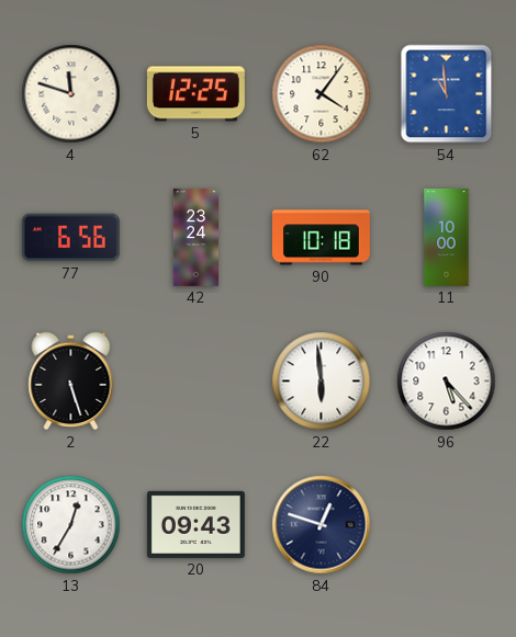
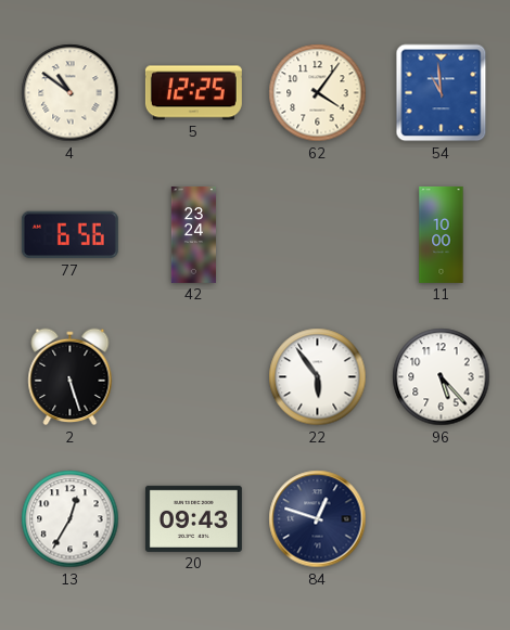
4: 11:48 -> 10:51
90: 10:18 -> none
22: 5:59 -> 5:54
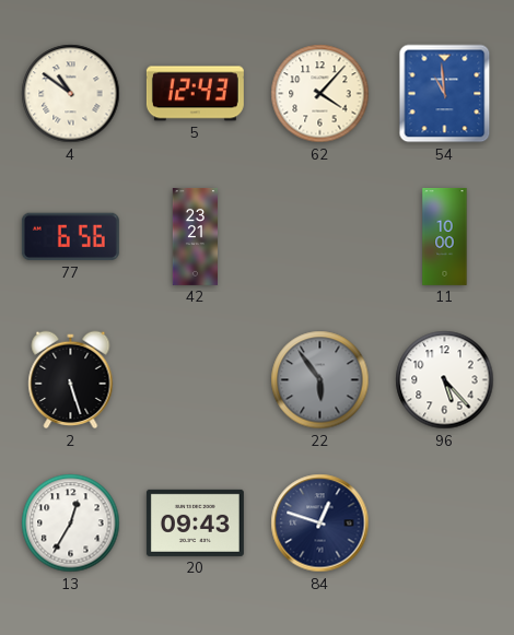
5: 12:25 -> 12:43
62: 4:06 -> 4:07
42: 23:24 -> 23:21
22 dial: white -> grey
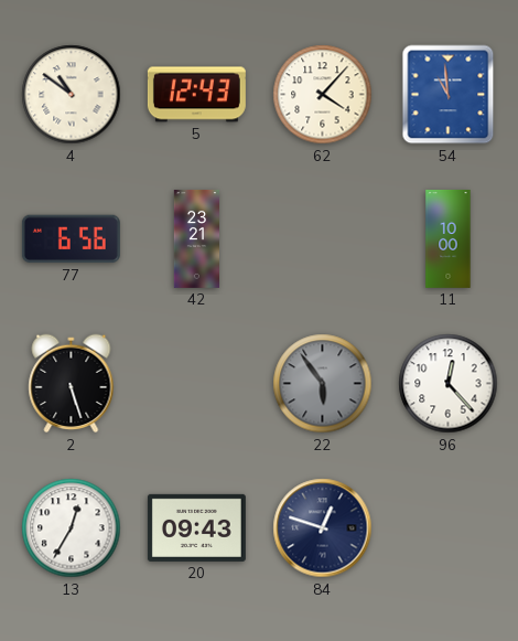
96: 5:23 -> 12:23
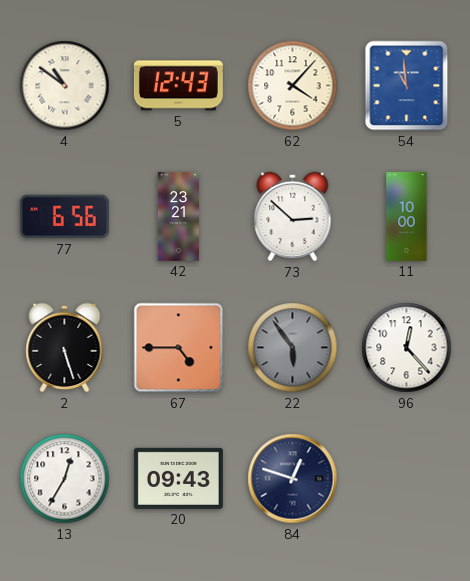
73: none -> 2:52
67: none -> 4:45
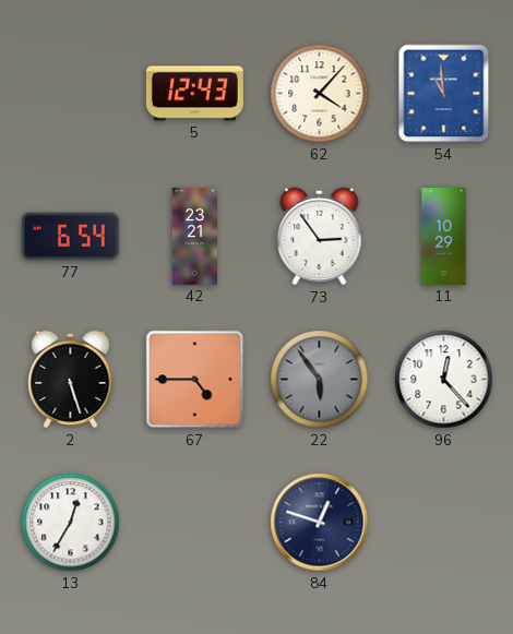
4: 10:51 -> none
77: 6:56 -> 6:54
73: 2:52 -> 2:54
11: 10:00 -> 10:29
20: 09:43 -> none
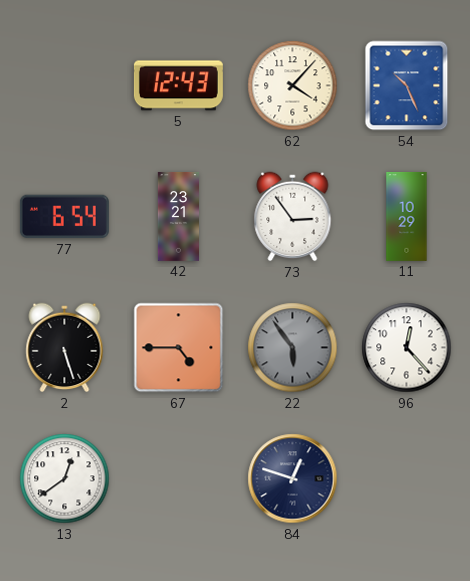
54: 10:59 -> 10:26
13: 12:35 -> 12:39
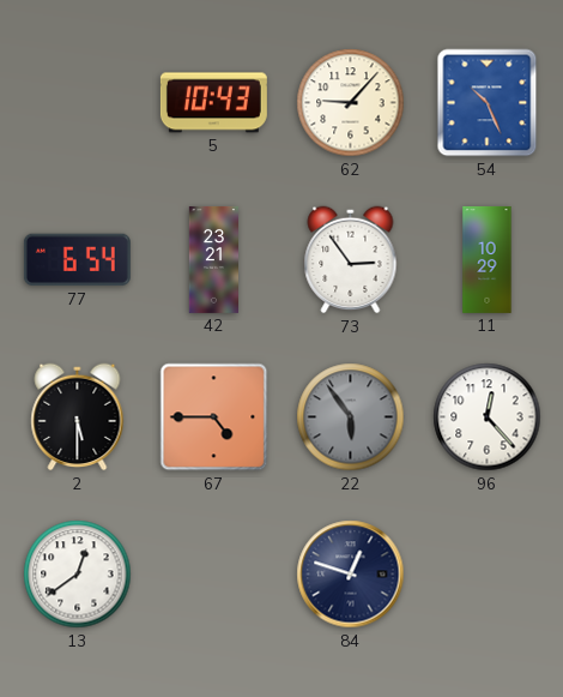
5: 12:43 -> 10:43
62: 4:07 -> 9:07
2: 5:27 -> 5:30
